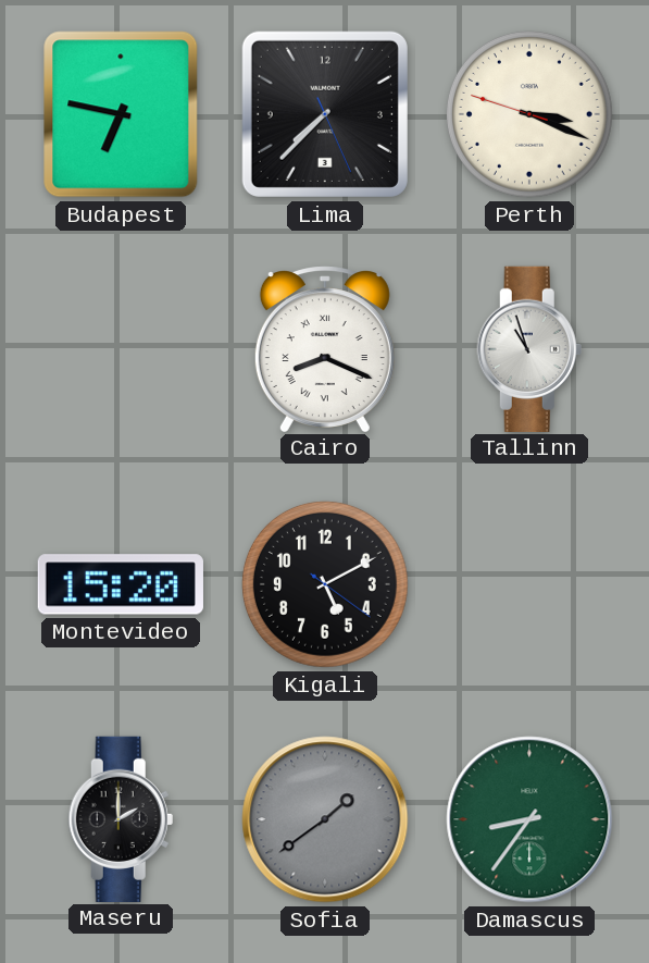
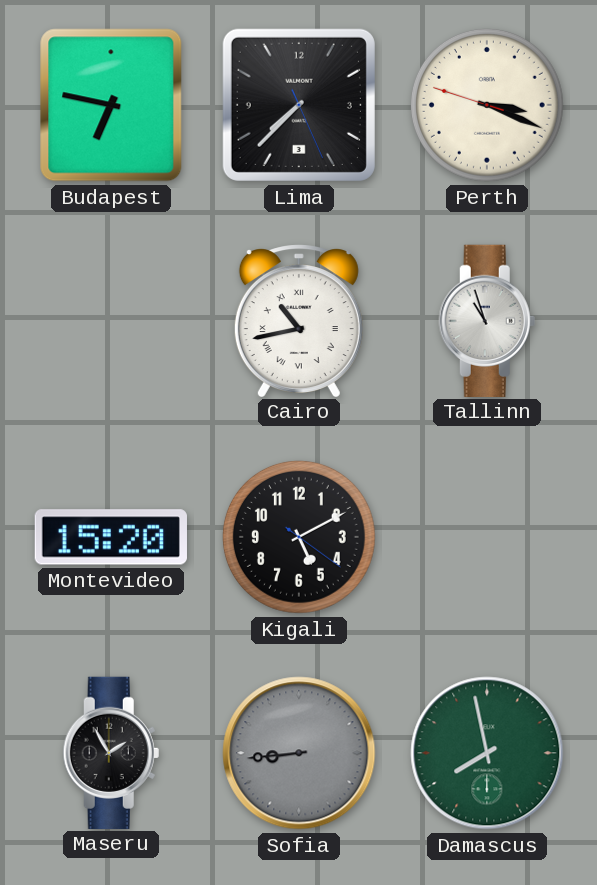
Cairo: 8:19 -> 10:43
Maseru: 2:00 -> 1:55
Sofia: 1:39 -> 8:44
Damascus: 8:36 -> 7:58
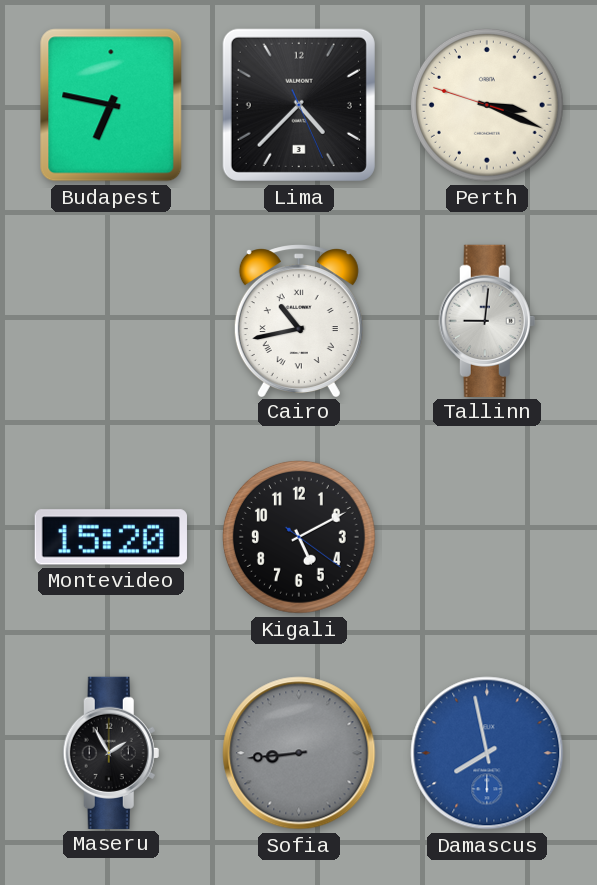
Lima: 7:37 -> 4:37
Tallinn: 10:57 -> 9:01
Damascus dial: green -> blue
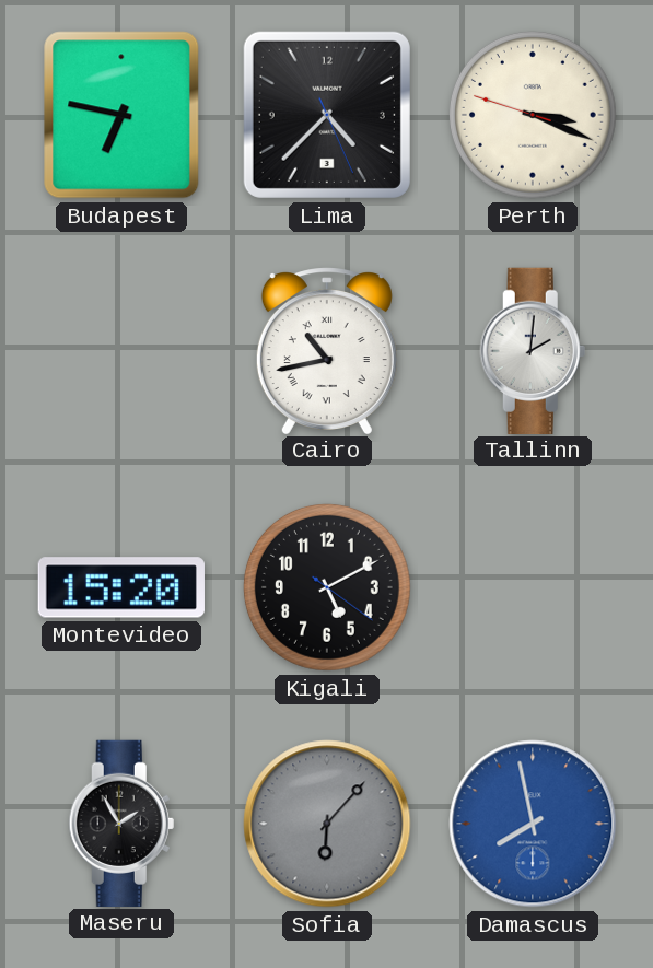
Tallinn: 9:01 -> 2:01
Sofia: 8:44 -> 6:07
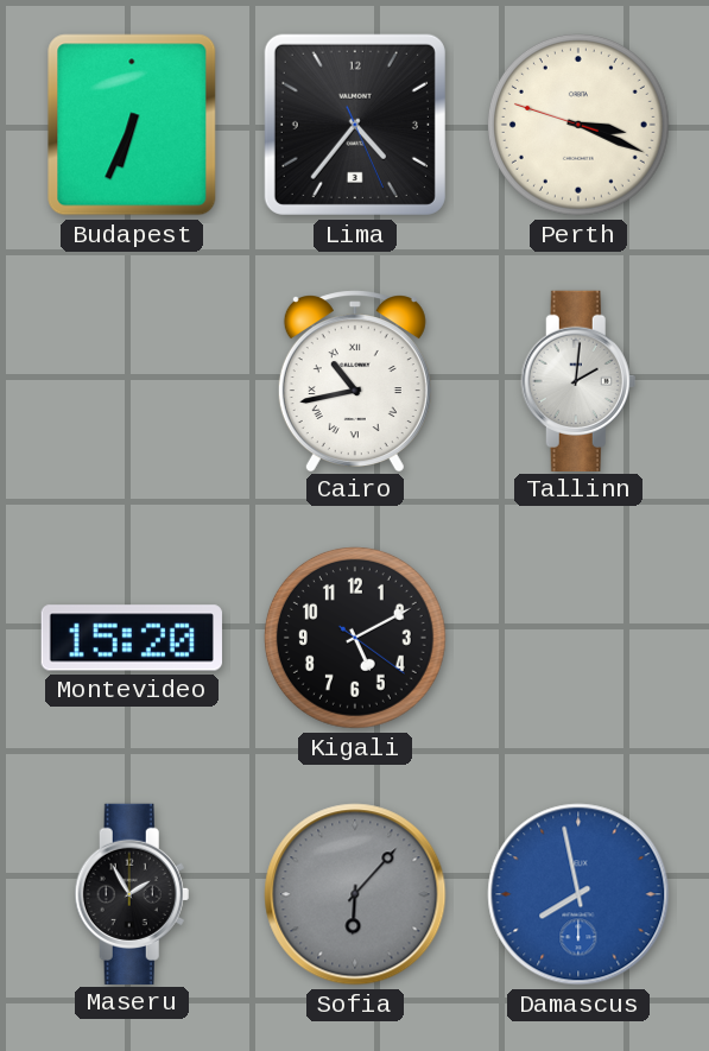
Budapest: 6:47 -> 6:34
Lima: 4:37 -> 4:36
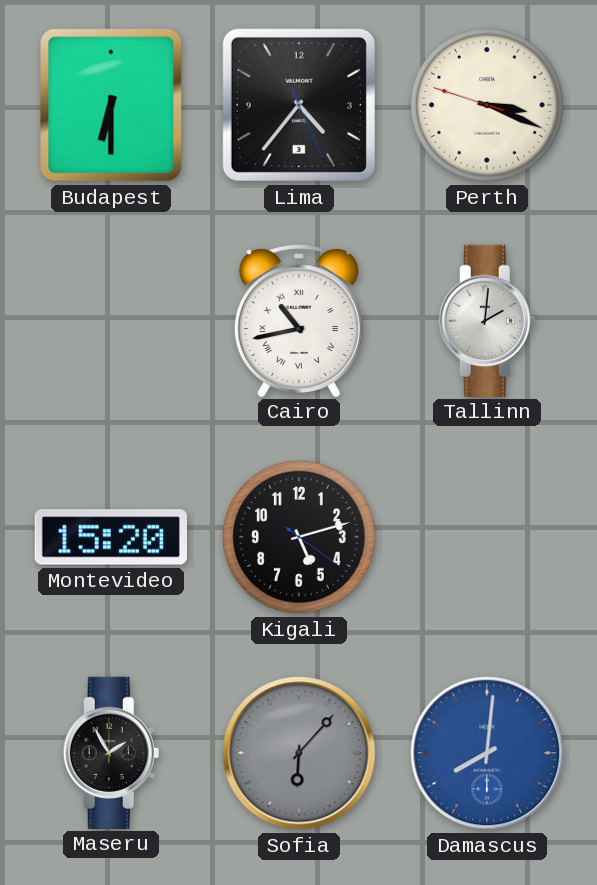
Budapest: 6:34 -> 6:30
Kigali: 5:10 -> 5:12
Damascus: 7:58 -> 8:01
